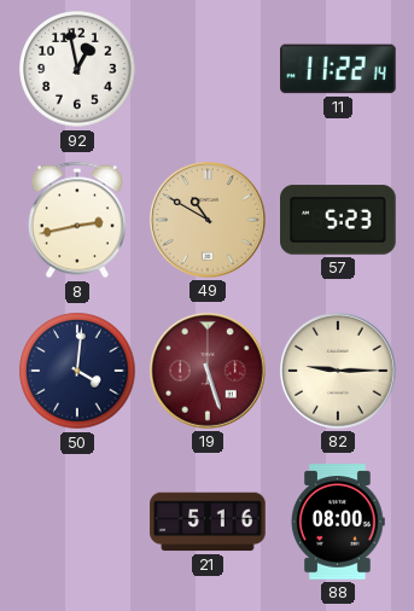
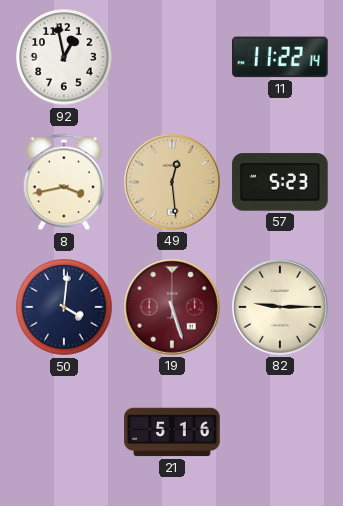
8: 2:43 -> 3:43
49: 10:50 -> 12:29
88: 08:00 -> none
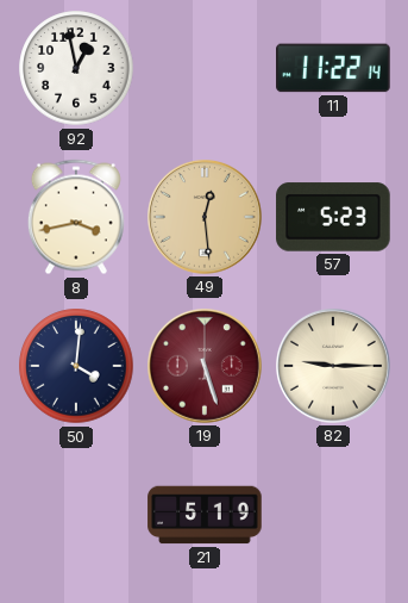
21: 5:16 -> 5:19
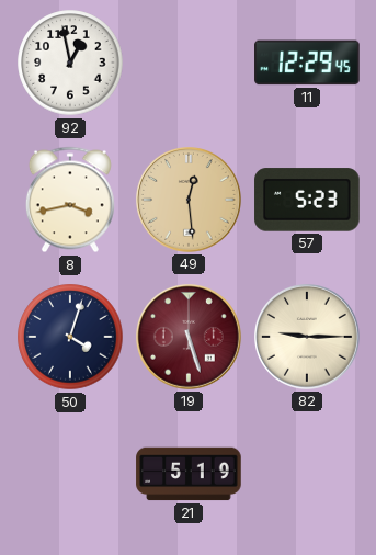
11: 11:22 -> 12:29
50: 4:01 -> 4:03
